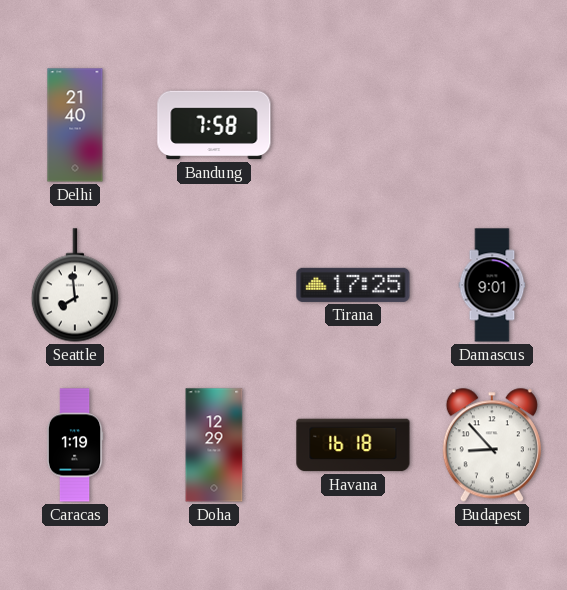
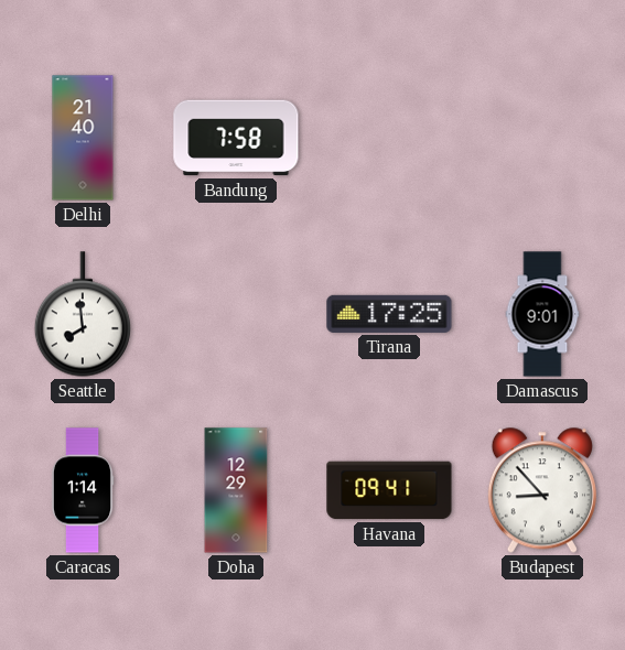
Caracas: 1:19 -> 1:14
Havana: 16:18 -> 09:41
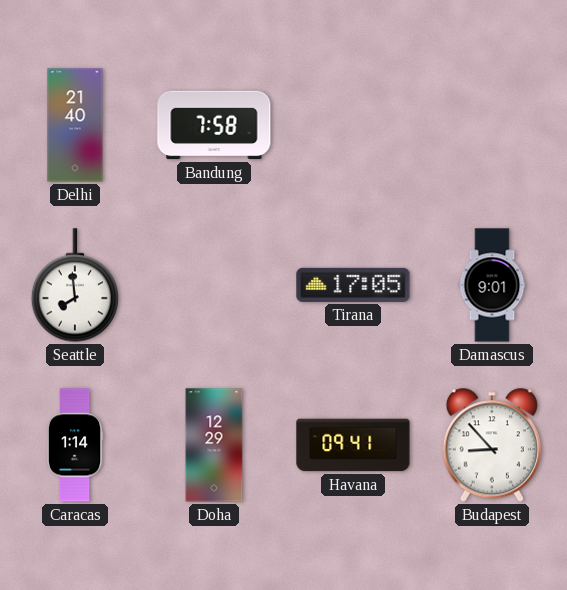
Tirana: 17:25 -> 17:05
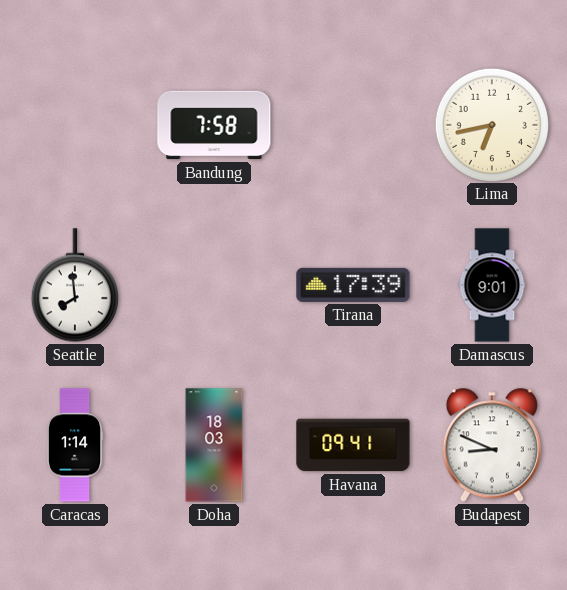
Delhi: 21:40 -> none
Lima: none -> 6:43
Tirana: 17:05 -> 17:39
Doha: 12:29 -> 18:03
Budapest: 8:53 -> 8:49
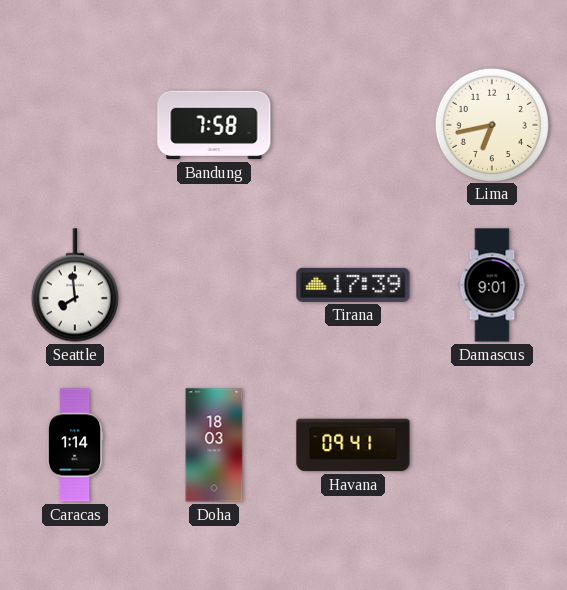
Budapest: 8:49 -> none
